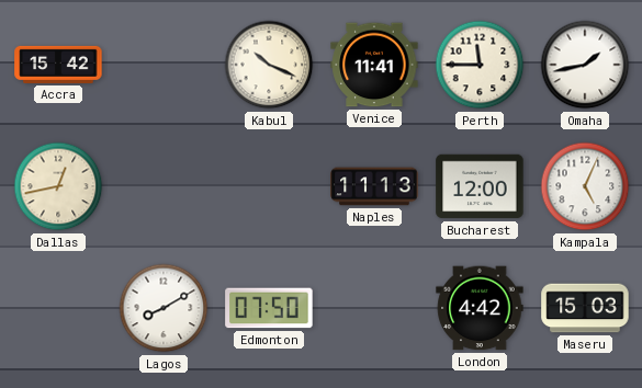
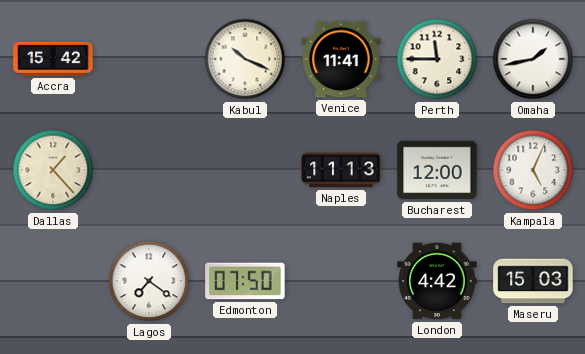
Dallas: 12:43 -> 1:23
Lagos: 8:10 -> 7:21
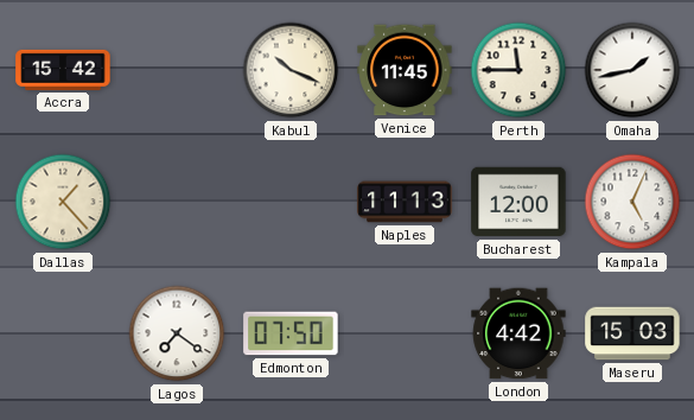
Venice: 11:41 -> 11:45
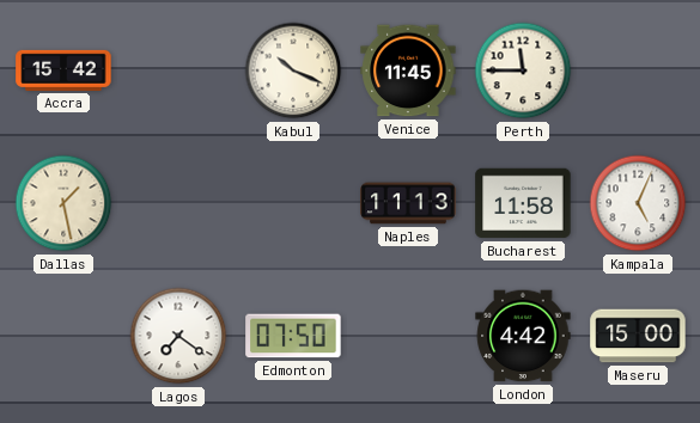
Omaha: 1:43 -> none
Dallas: 1:23 -> 1:28
Bucharest: 12:00 -> 11:58
Maseru: 15:03 -> 15:00
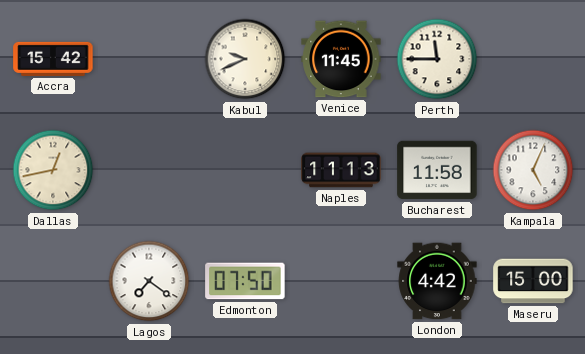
Kabul: 10:19 -> 9:41
Dallas: 1:28 -> 12:43
